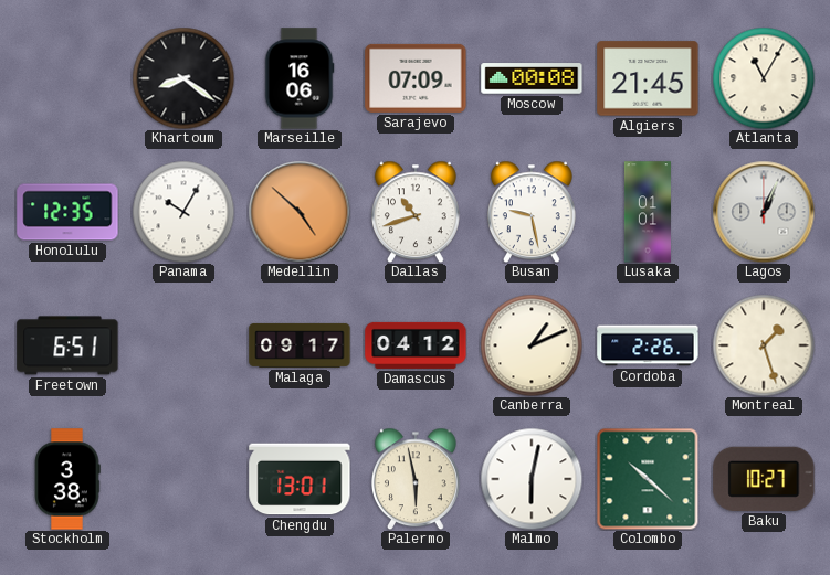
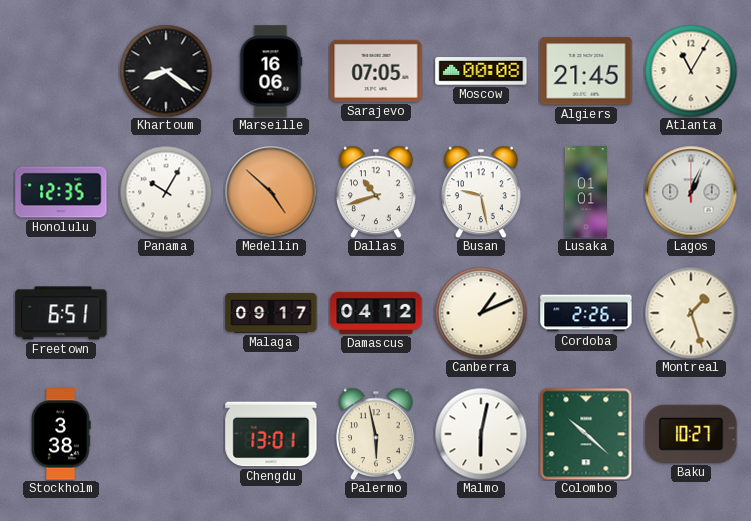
Sarajevo: 07:09 -> 07:05
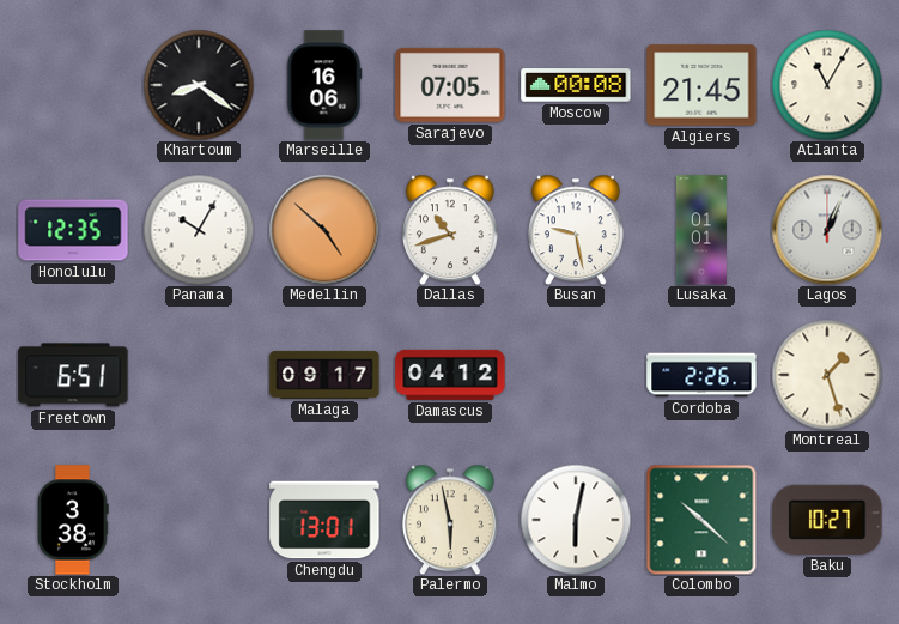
Canberra: 1:11 -> none
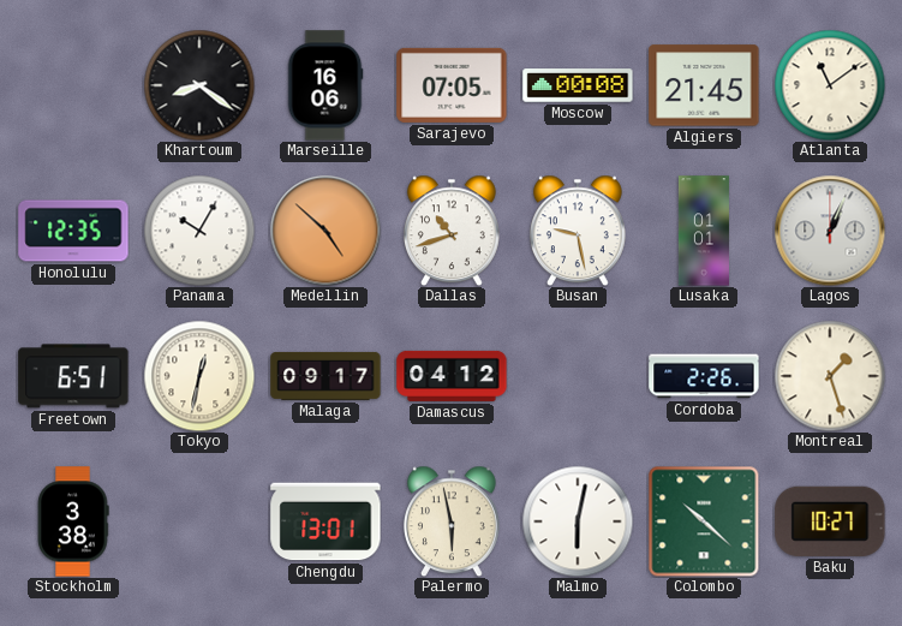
Atlanta: 11:05 -> 11:09
Tokyo: none -> 12:32
